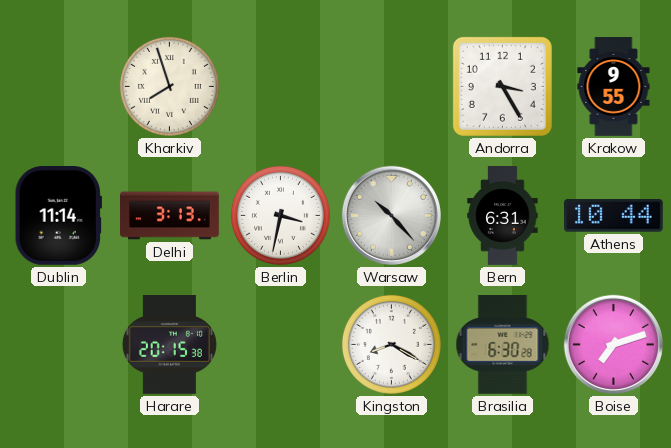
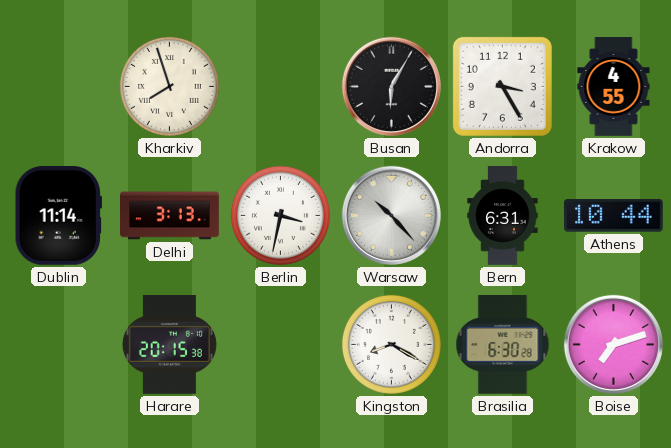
Busan: none -> 6:05
Krakow: 9:55 -> 4:55
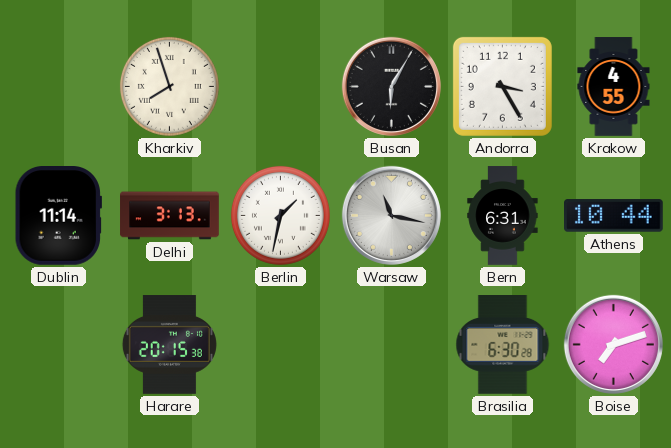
Berlin: 3:32 -> 1:32
Warsaw: 10:23 -> 11:17
Kingston: 8:20 -> none
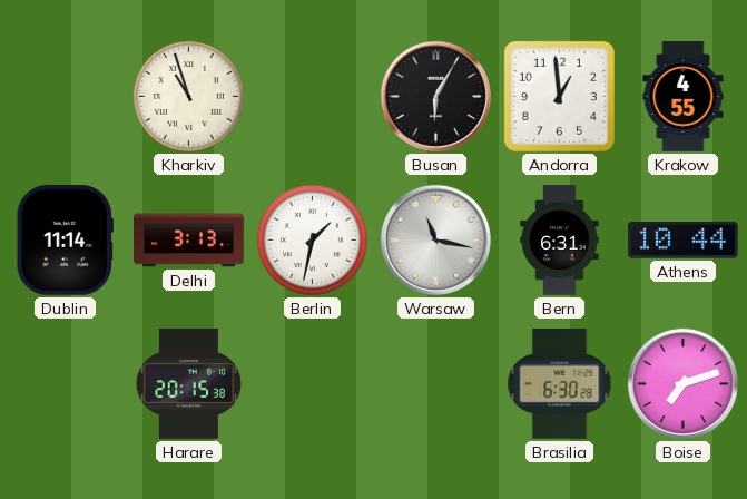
Kharkiv: 7:57 -> 10:57
Andorra: 3:25 -> 12:59
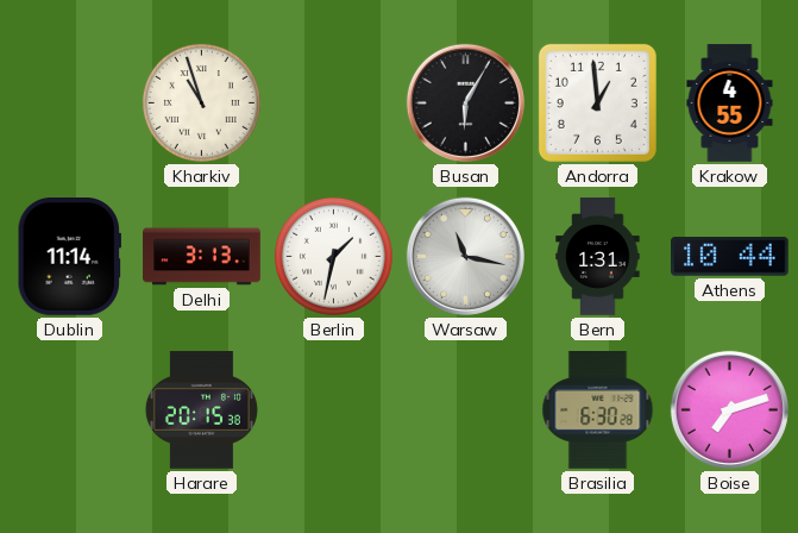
Bern: 6:31 -> 1:31
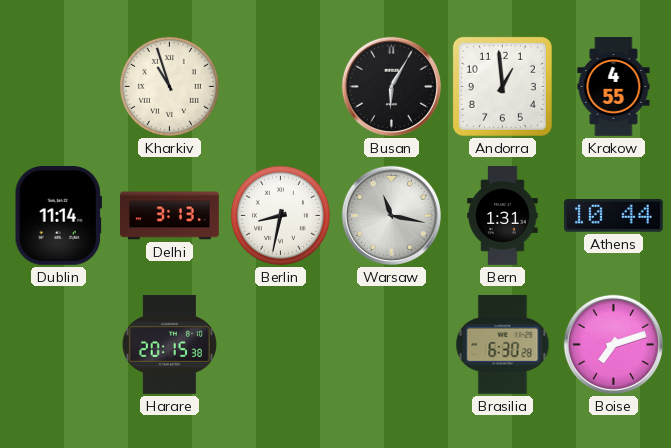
Berlin: 1:32 -> 8:32
